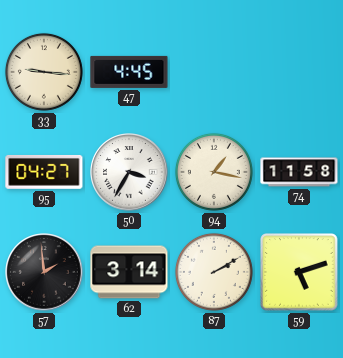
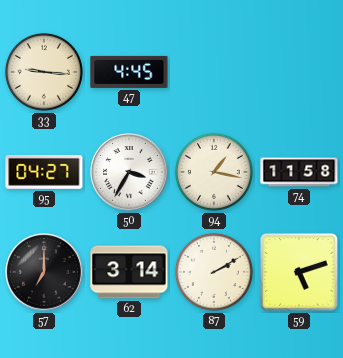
57: 1:59 -> 7:00
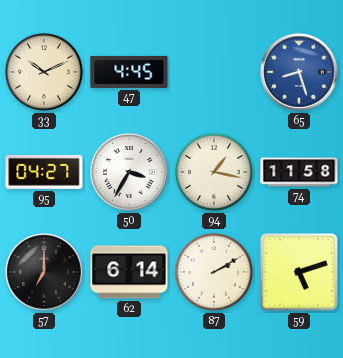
33: 9:16 -> 10:11
65: none -> 8:27
62: 3:14 -> 6:14
